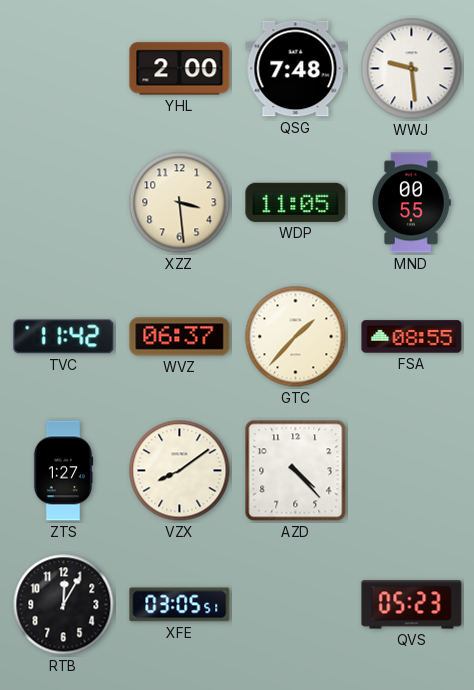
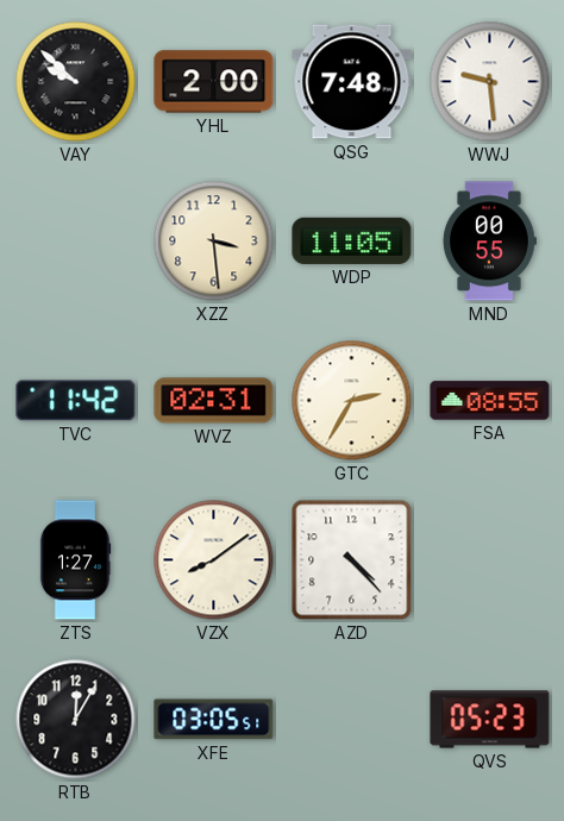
VAY: none -> 9:52
WVZ: 06:37 -> 02:31
GTC: 1:37 -> 2:35
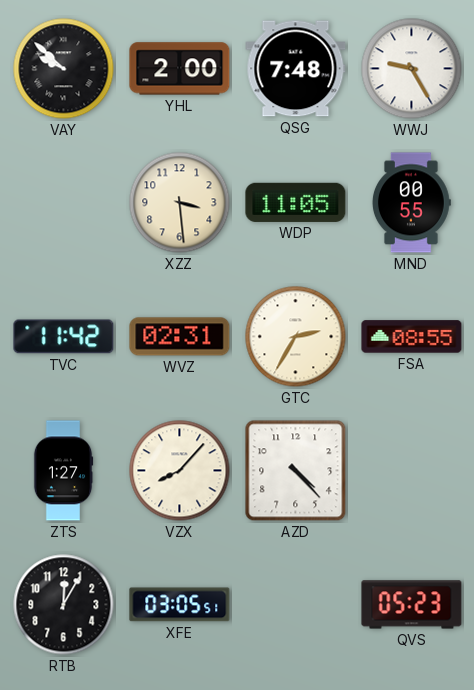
WWJ: 9:29 -> 9:25
VZX: 8:09 -> 8:07
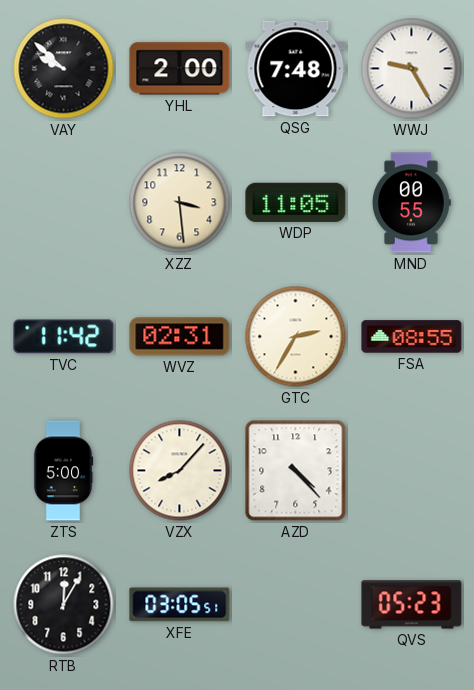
ZTS: 1:27 -> 5:00
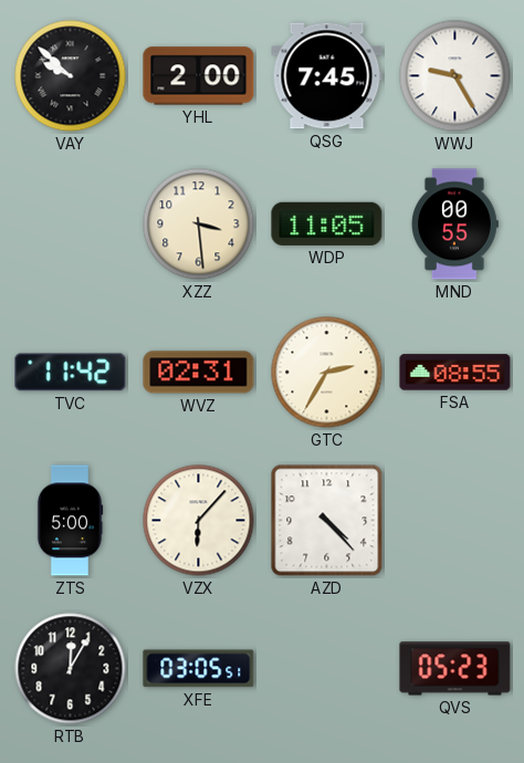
QSG: 7:48 -> 7:45
VZX: 8:07 -> 6:07
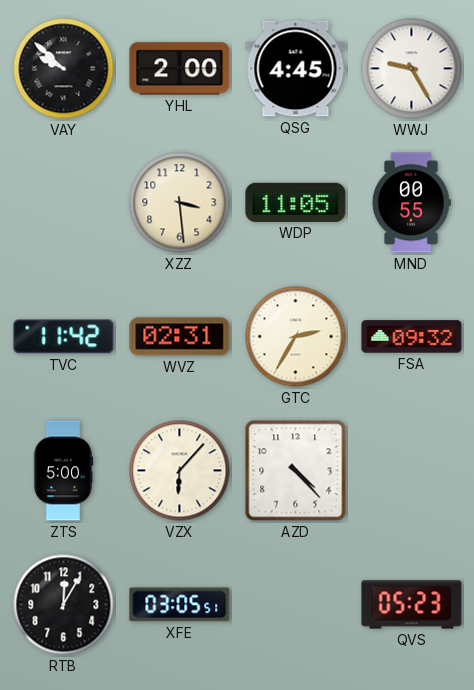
QSG: 7:45 -> 4:45
FSA: 08:55 -> 09:32
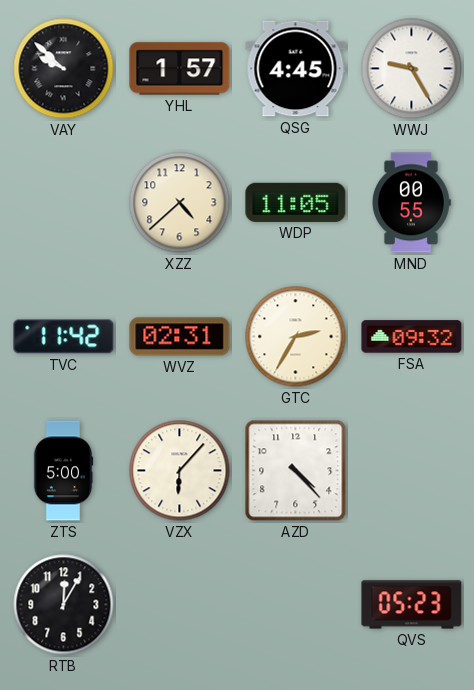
YHL: 2:00 -> 1:57
XZZ: 3:29 -> 4:38
XFE: 03:05 -> none
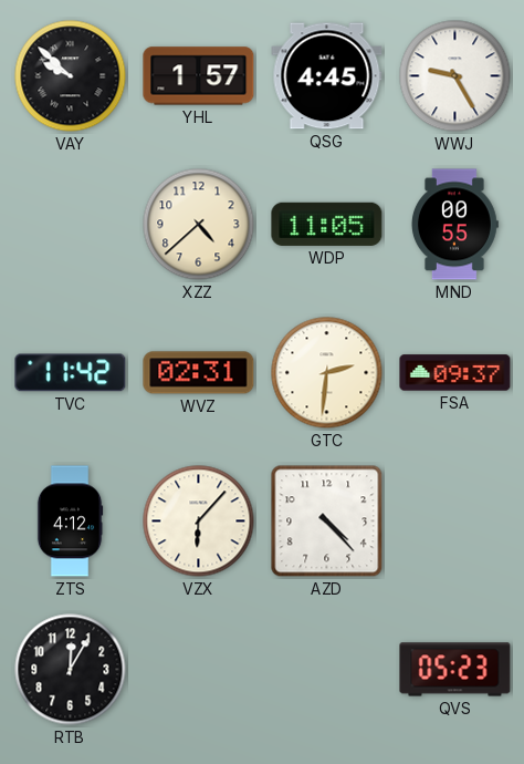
GTC: 2:35 -> 2:31
FSA: 09:32 -> 09:37
ZTS: 5:00 -> 4:12
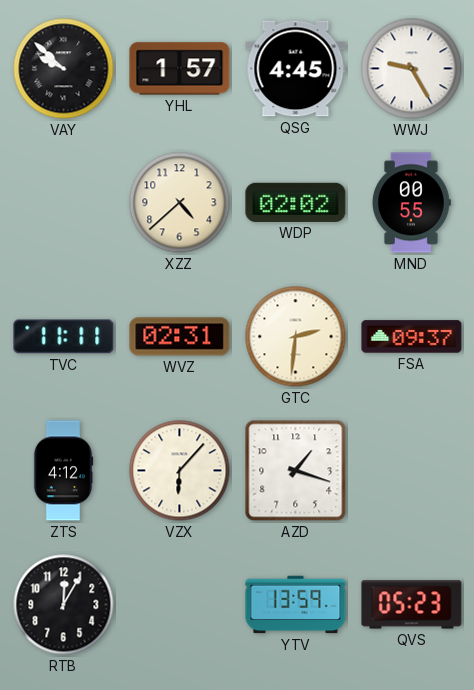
WDP: 11:05 -> 02:02
TVC: 11:42 -> 11:11
AZD: 4:23 -> 1:18
YTV: none -> 13:59
